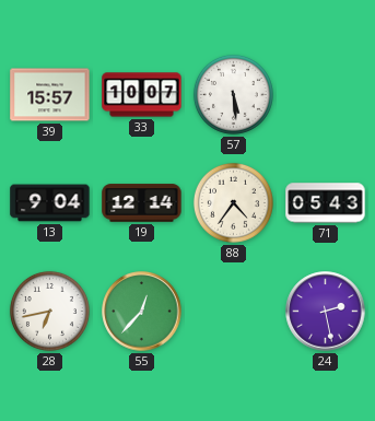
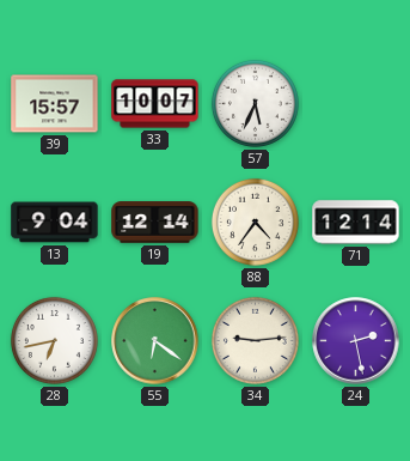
57: 5:29 -> 5:34
71: 05:43 -> 12:14
55: 12:37 -> 6:21
34: none -> 9:14
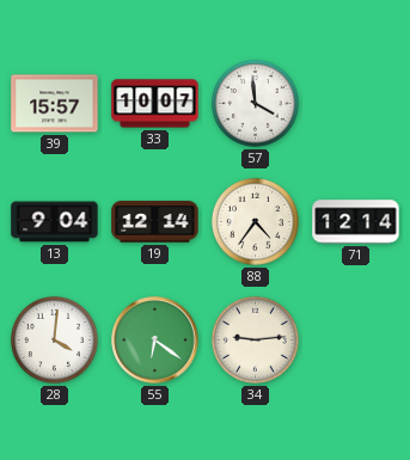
57: 5:34 -> 3:59
28: 6:43 -> 4:01
24: 2:28 -> none
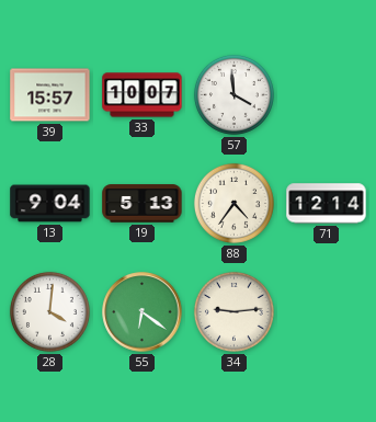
19: 12:14 -> 5:13
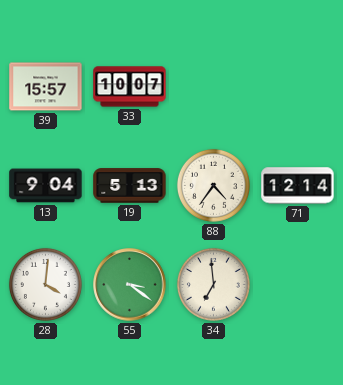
57: 3:59 -> none
55: 6:21 -> 3:21
34: 9:14 -> 6:59
